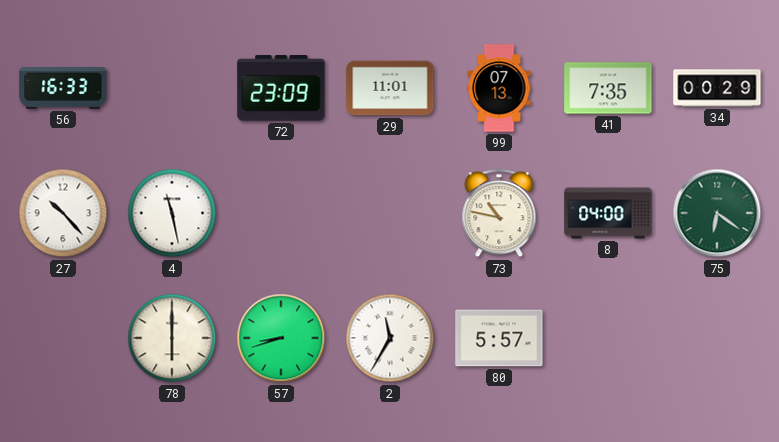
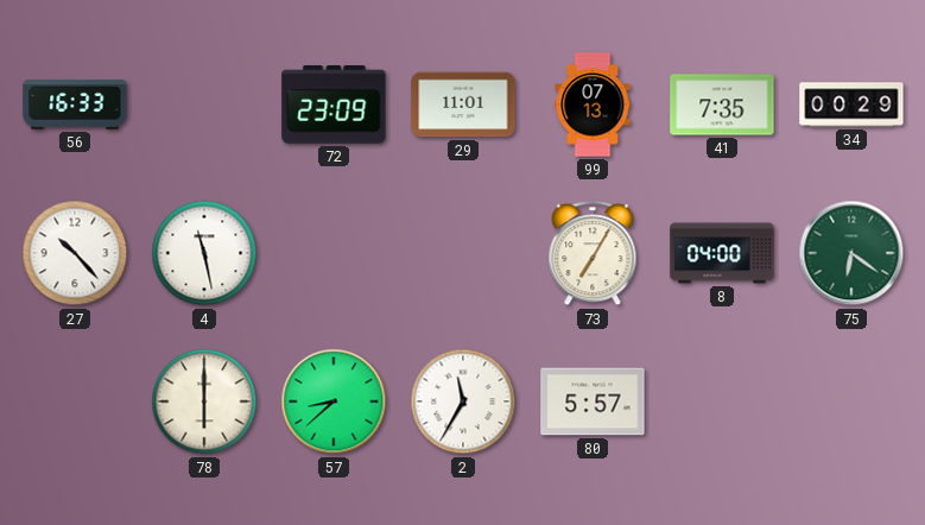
73: 10:47 -> 7:05
57: 8:42 -> 8:38
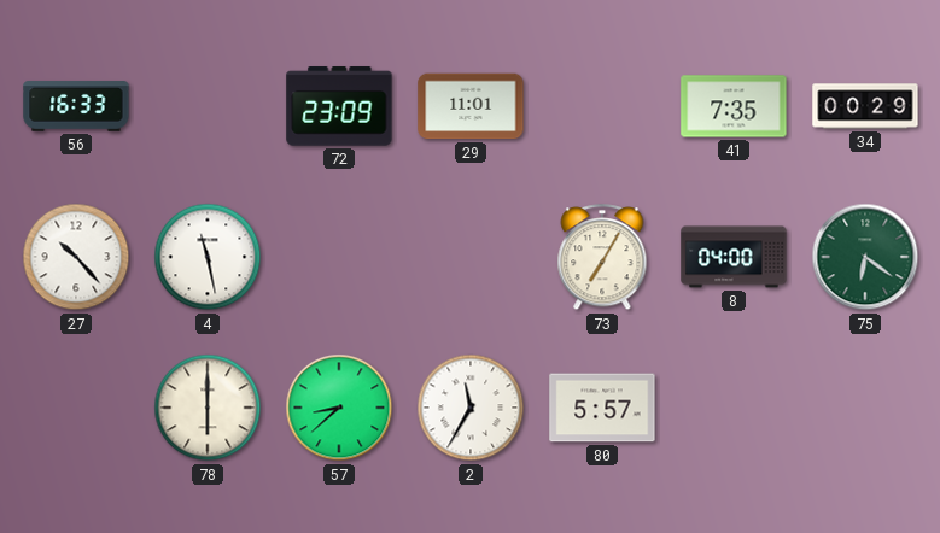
99: 07:13 -> none
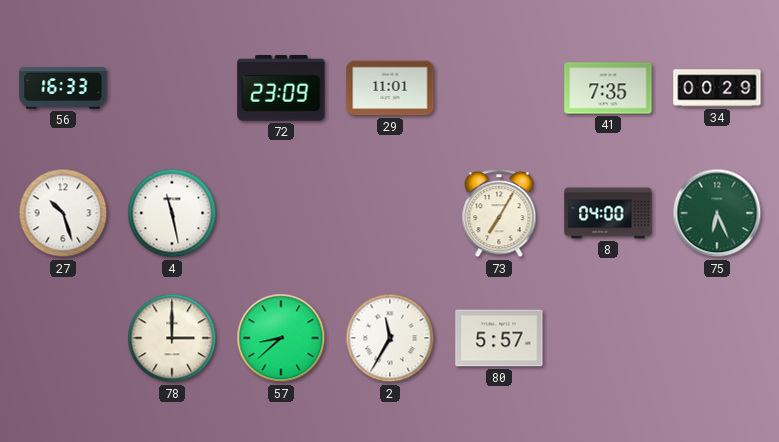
27: 10:23 -> 10:27
75: 6:21 -> 6:26
78: 6:00 -> 3:00
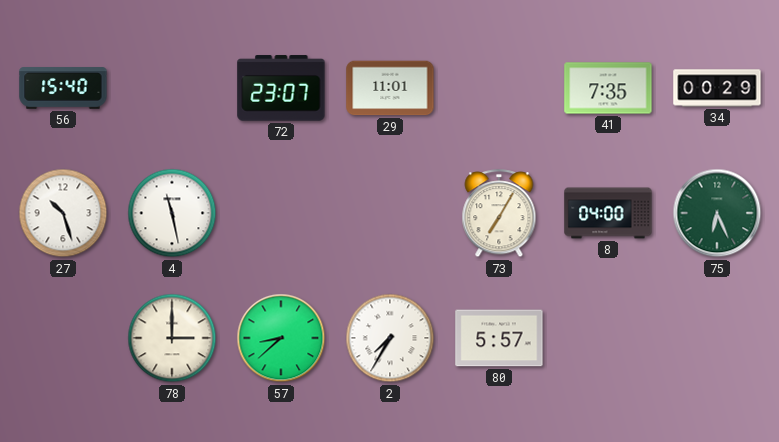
56: 16:33 -> 15:40
72: 23:09 -> 23:07
2: 11:35 -> 7:35
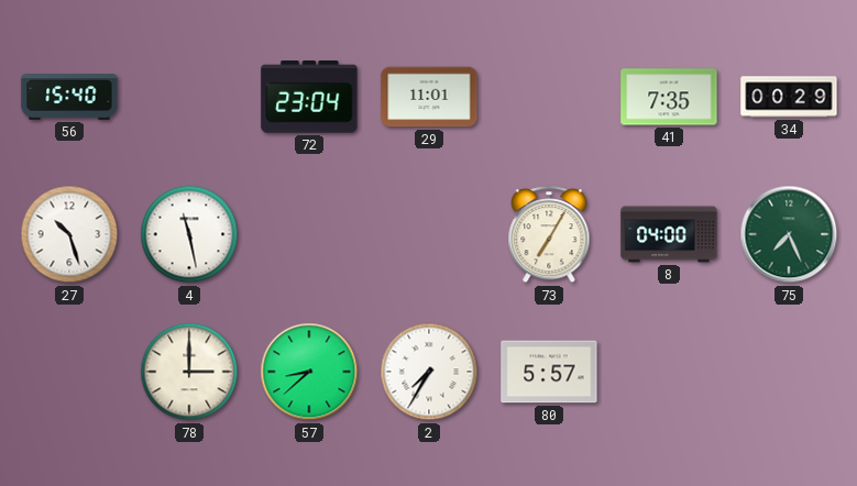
72: 23:07 -> 23:04
75: 6:26 -> 7:26
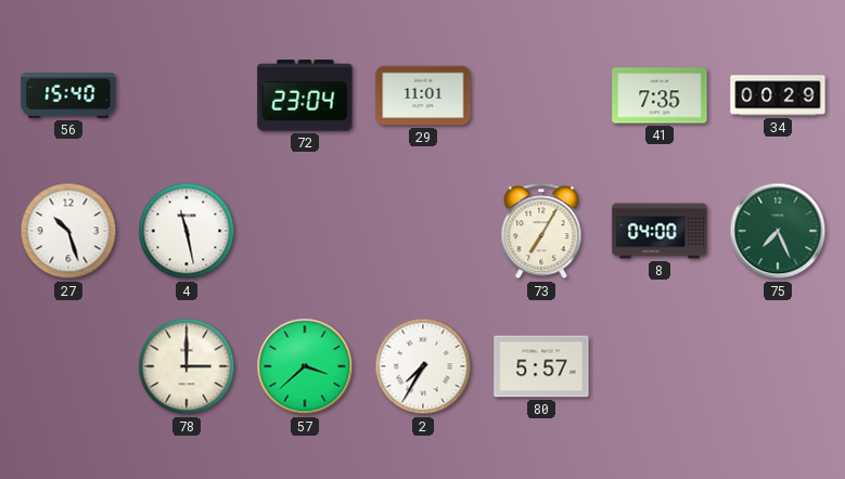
57: 8:38 -> 3:38
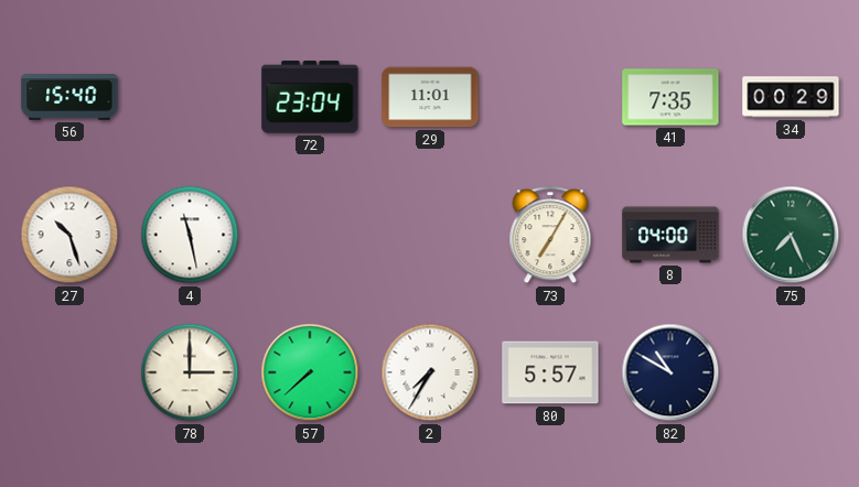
57: 3:38 -> 7:38
82: none -> 10:50
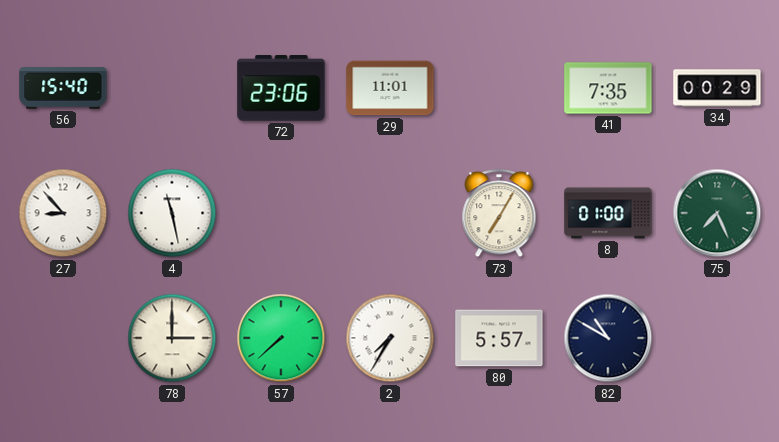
72: 23:04 -> 23:06
27: 10:27 -> 8:53
8: 04:00 -> 01:00
